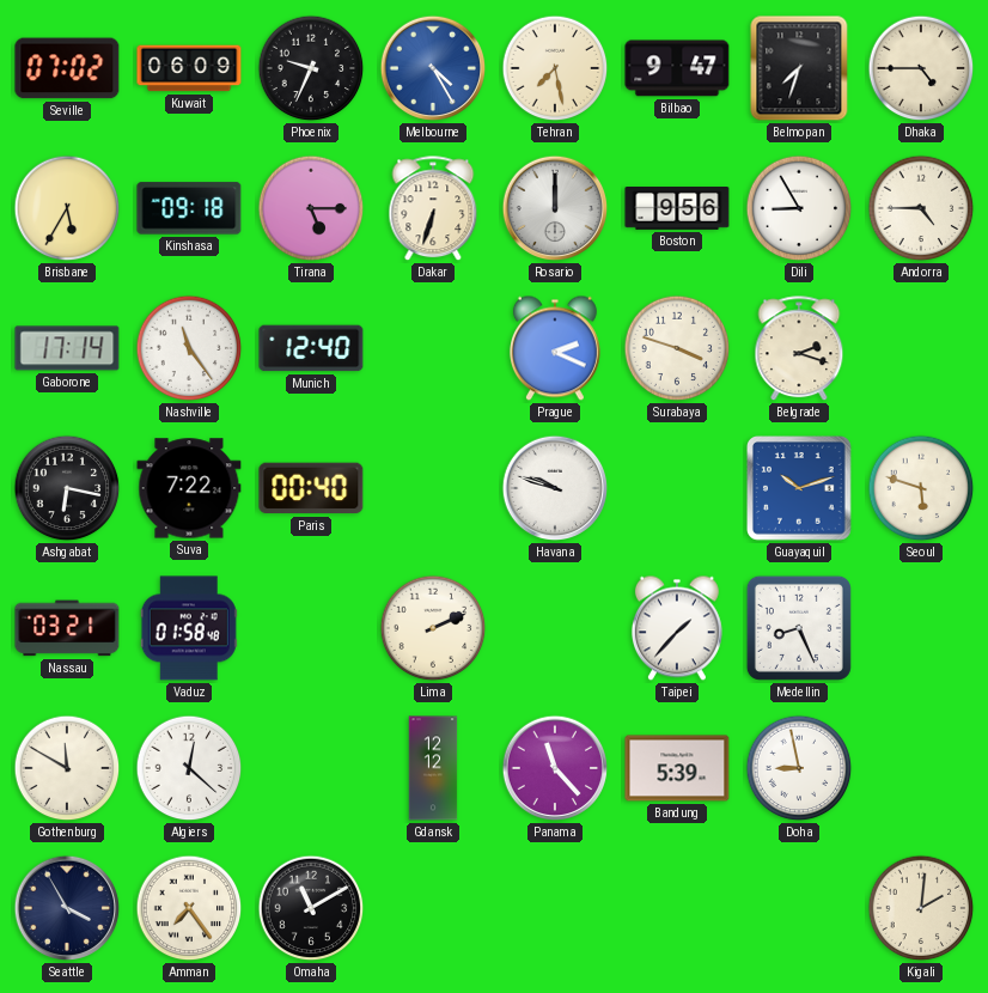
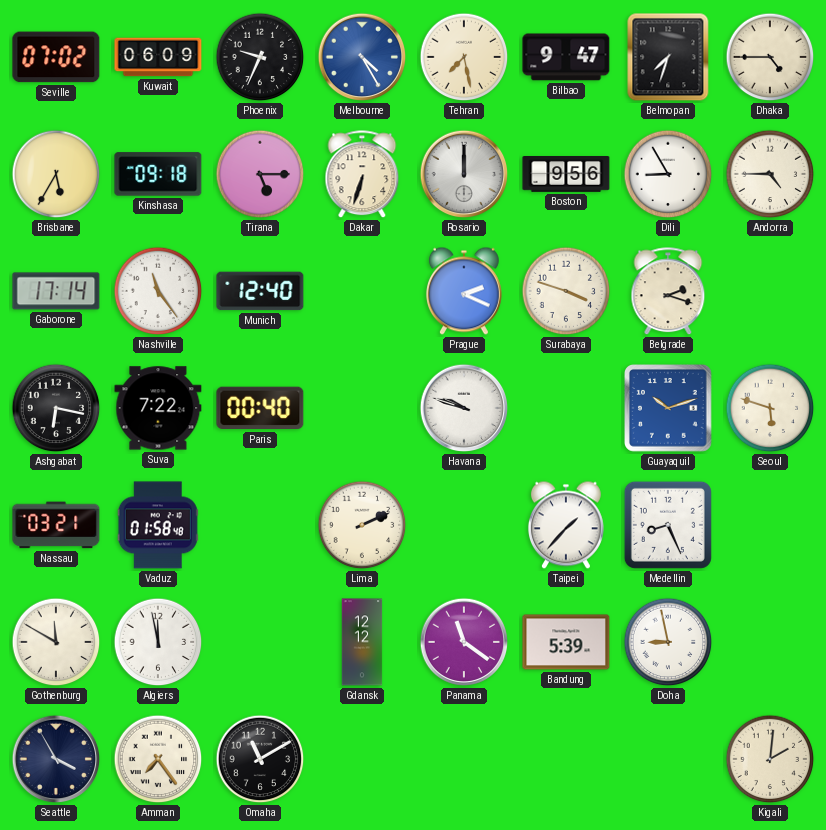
Algiers: 12:22 -> 11:58
Panama: 11:23 -> 11:21
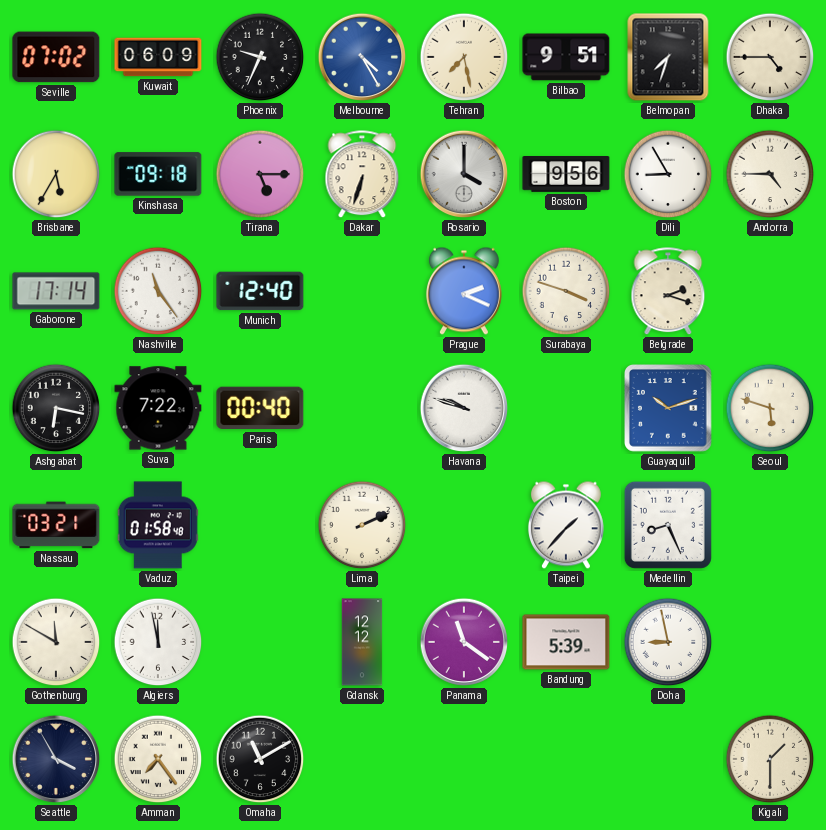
Bilbao: 9:47 -> 9:51
Rosario: 12:00 -> 4:00
Kigali: 2:01 -> 1:30
